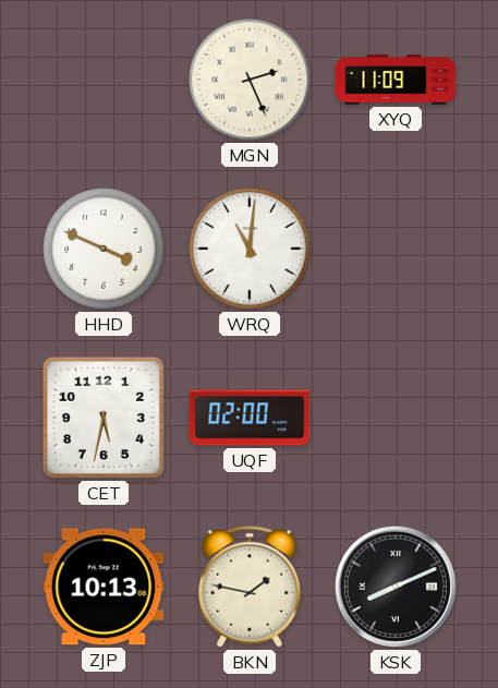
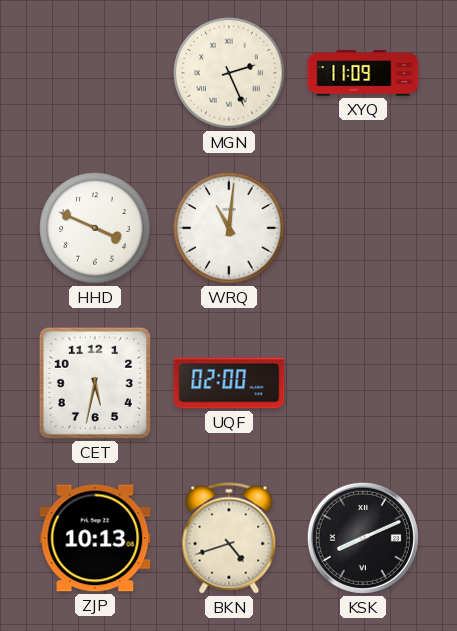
BKN: 1:47 -> 4:42
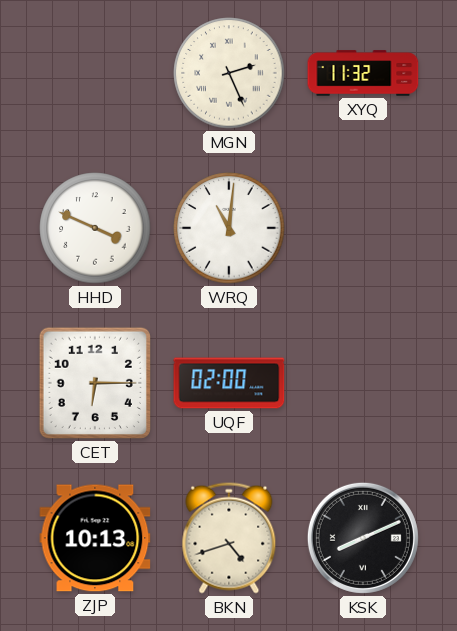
XYQ: 11:09 -> 11:32
CET: 5:32 -> 6:15
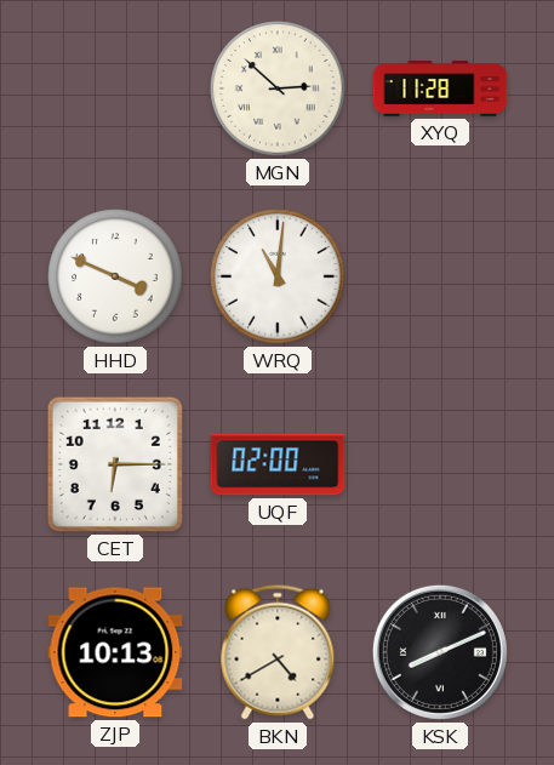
MGN: 2:26 -> 2:52
XYQ: 11:32 -> 11:28
BKN: 4:42 -> 4:40
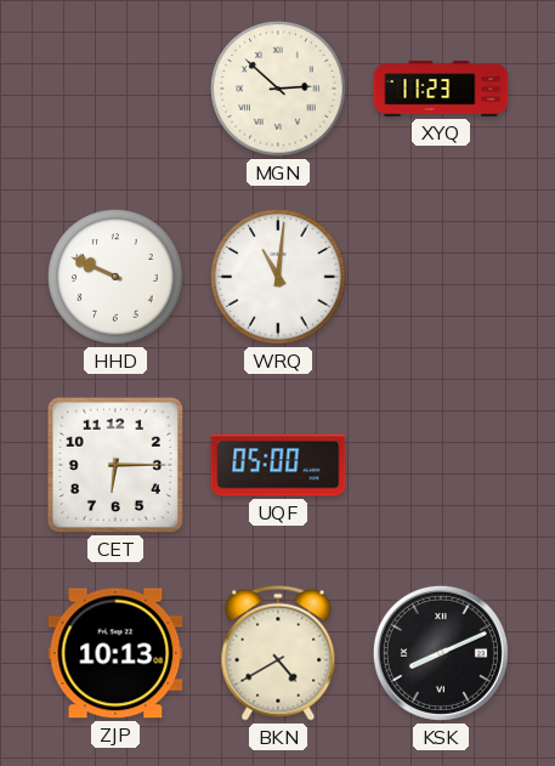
XYQ: 11:28 -> 11:23
HHD: 3:49 -> 9:49
UQF: 02:00 -> 05:00
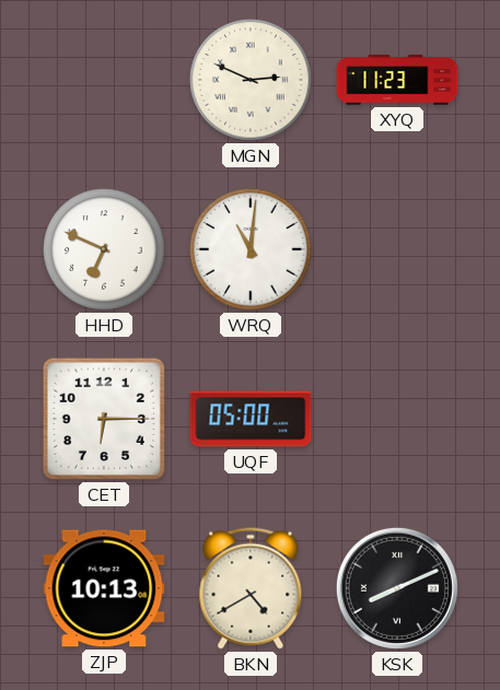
MGN: 2:52 -> 2:49
HHD: 9:49 -> 6:49
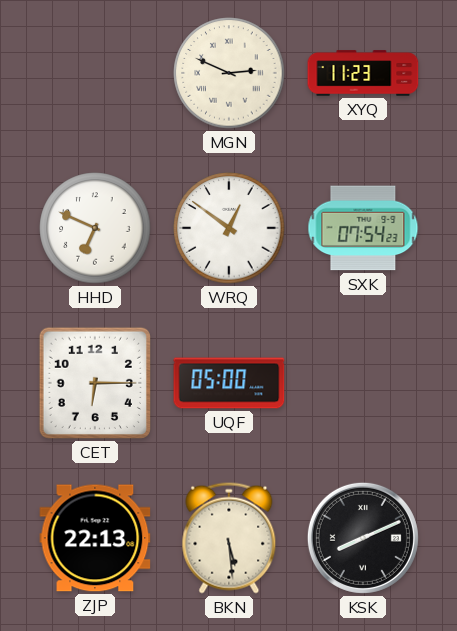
WRQ: 11:01 -> 12:51
SXK: none -> 07:54
ZJP: 10:13 -> 22:13
BKN: 4:40 -> 5:29
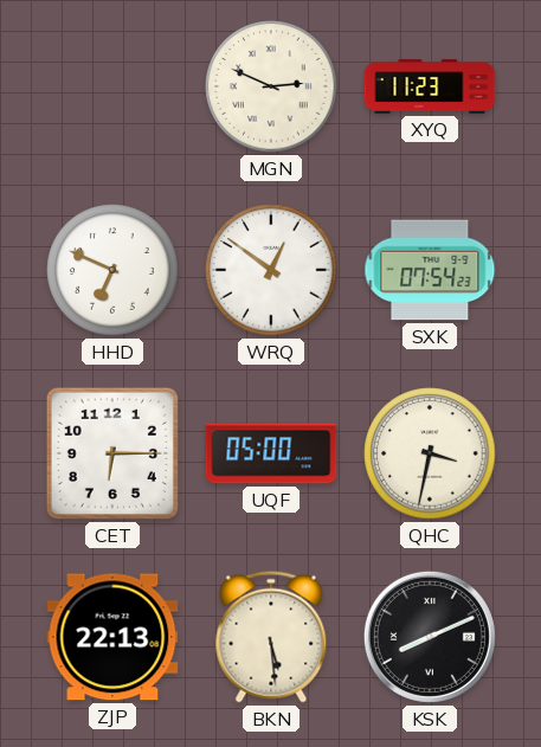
QHC: none -> 3:32
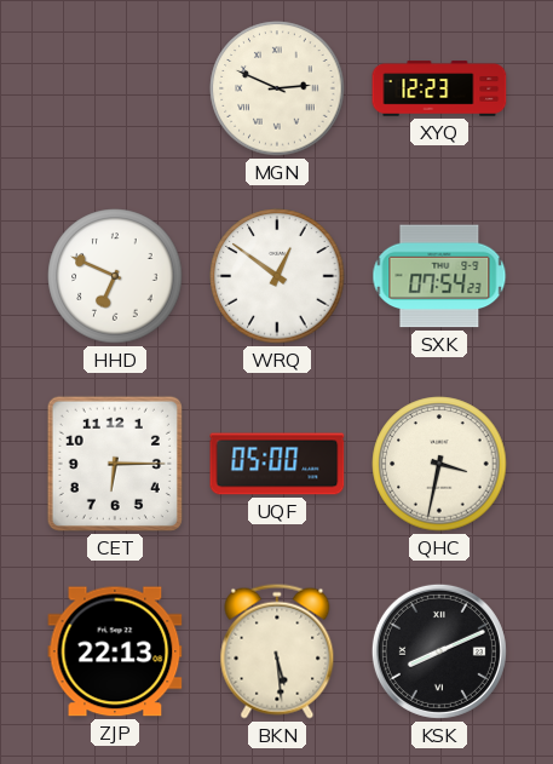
XYQ: 11:23 -> 12:23
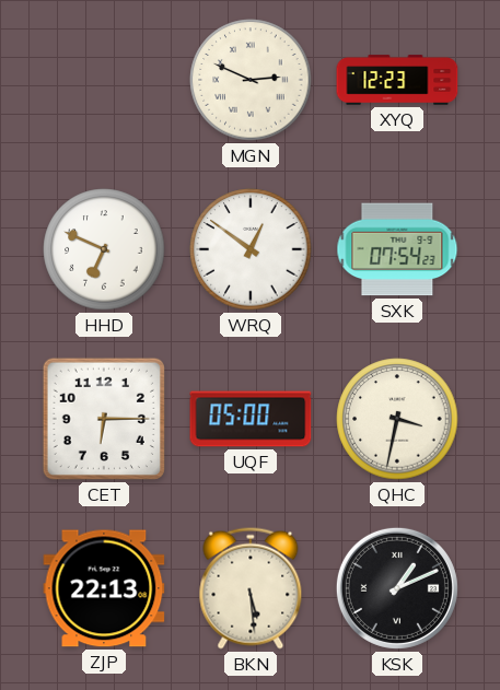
KSK: 8:11 -> 1:11
